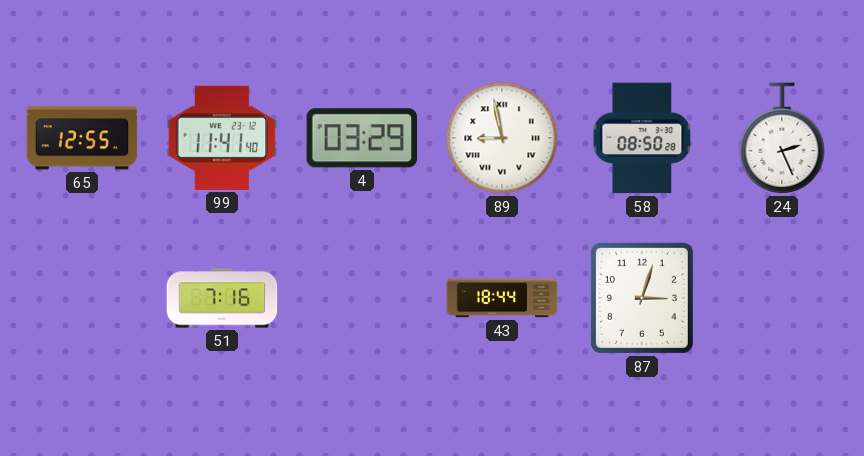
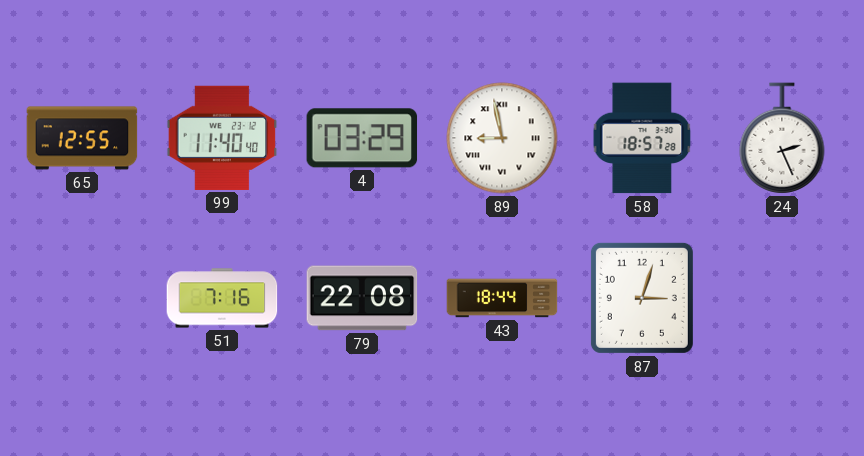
99: 11:41 -> 11:40
58: 08:50 -> 18:57
79: none -> 22:08
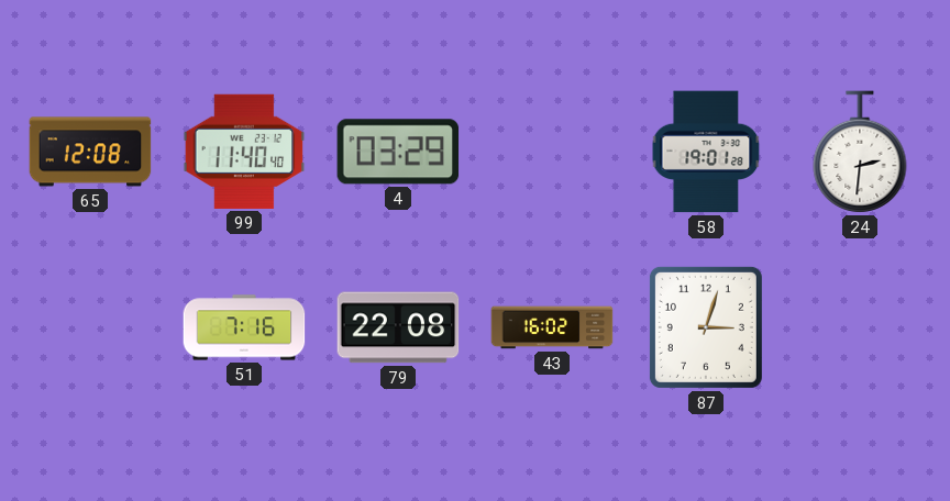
65: 12:55 -> 12:08
89: 8:58 -> none
58: 18:57 -> 19:01
24: 2:26 -> 2:31
43: 18:44 -> 16:02
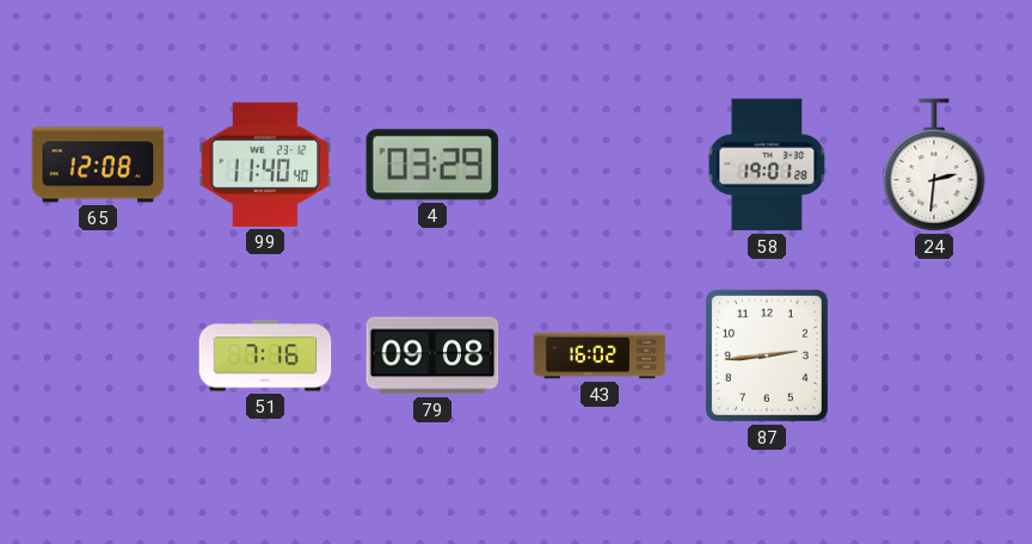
79: 22:08 -> 09:08
87: 3:03 -> 2:44
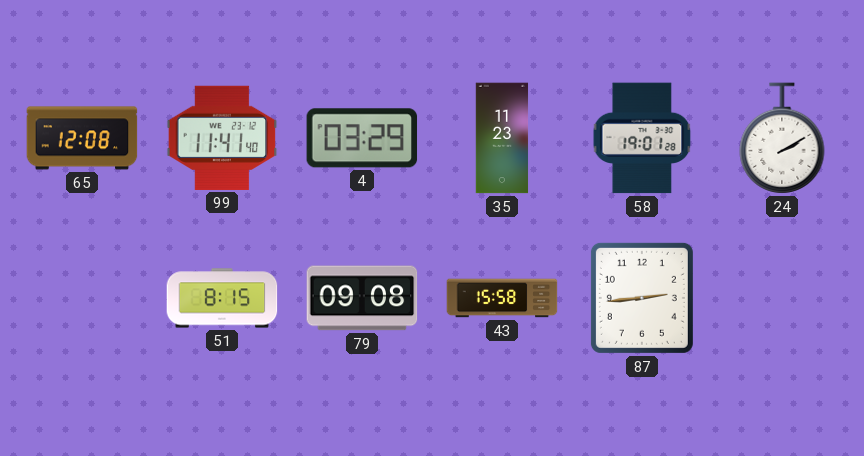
99: 11:40 -> 11:41
35: none -> 11:23
24: 2:31 -> 2:10
51: 7:16 -> 8:15
43: 16:02 -> 15:58
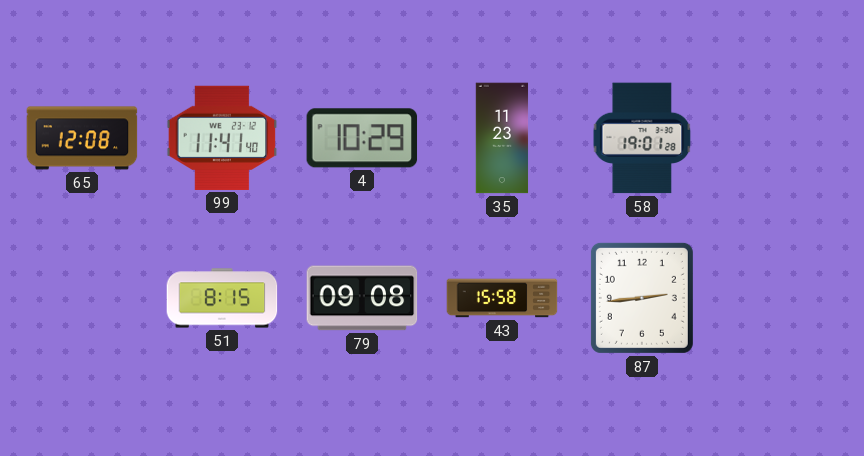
4: 03:29 -> 10:29
24: 2:10 -> none
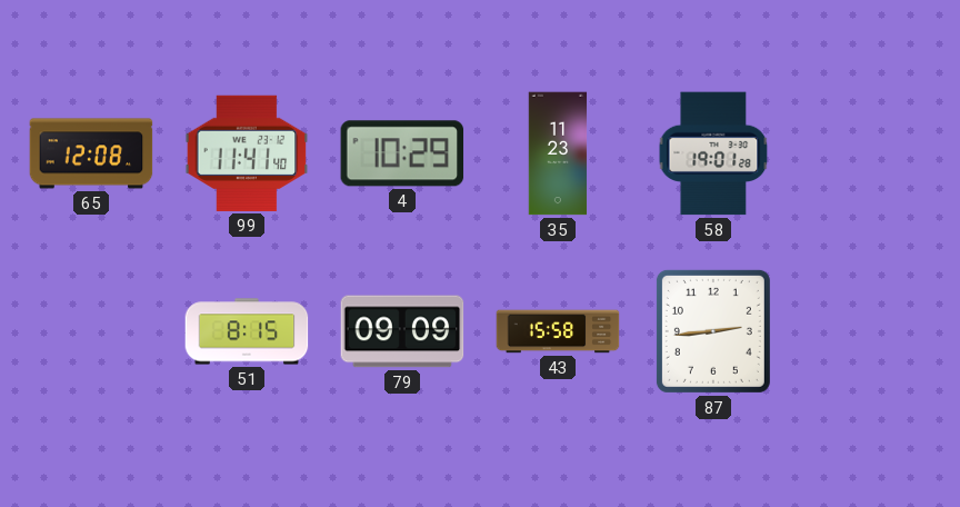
79: 09:08 -> 09:09
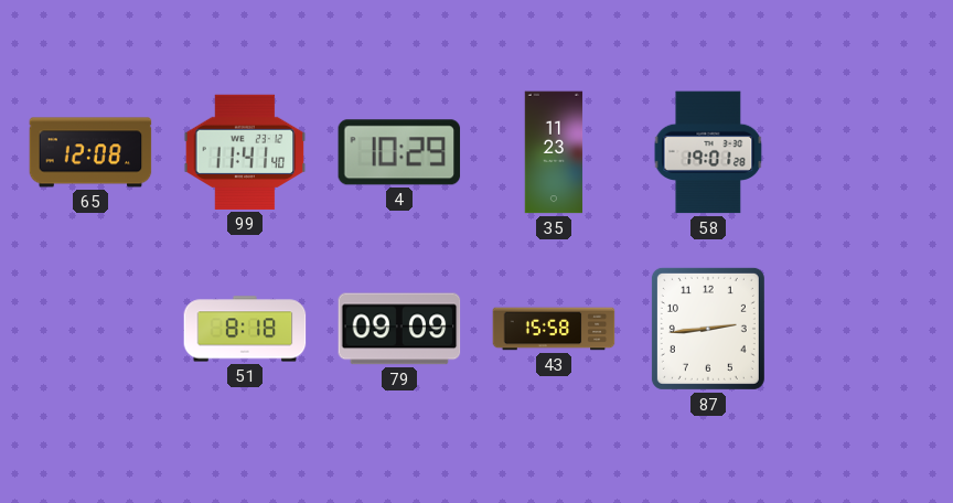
51: 8:15 -> 8:18
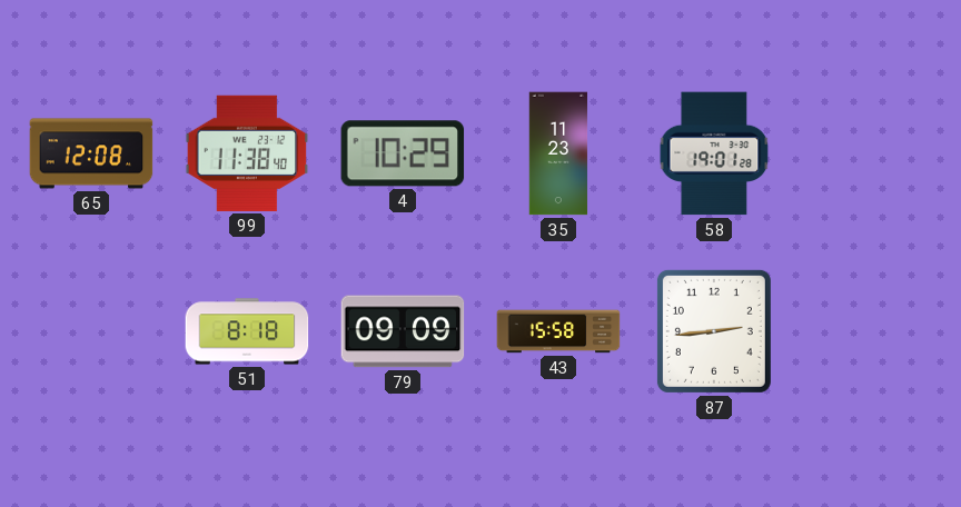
99: 11:41 -> 11:38
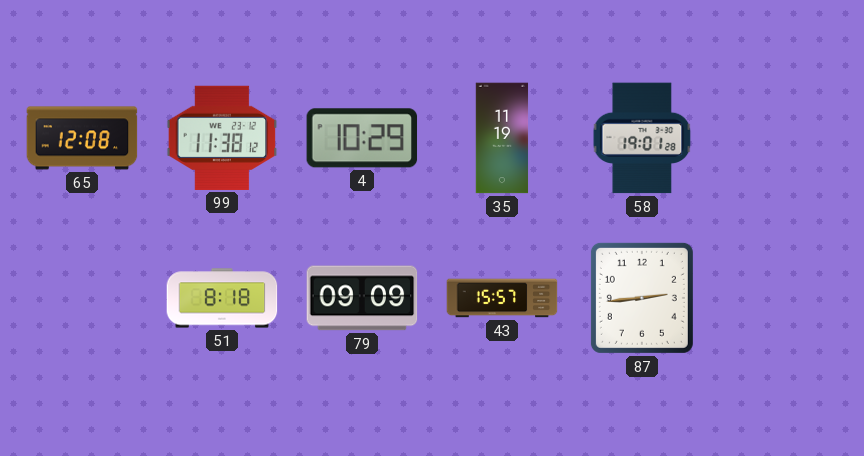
99: 11:38:40 -> 11:38:12
35: 11:23 -> 11:19
43: 15:58 -> 15:57
